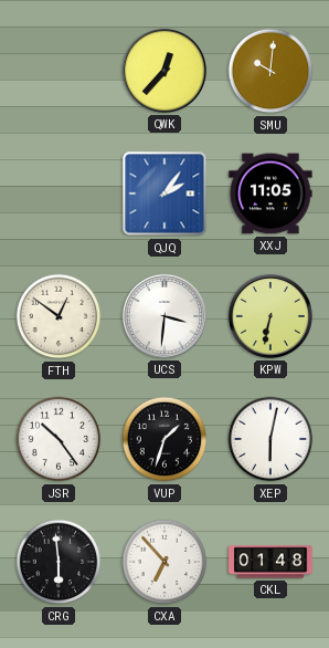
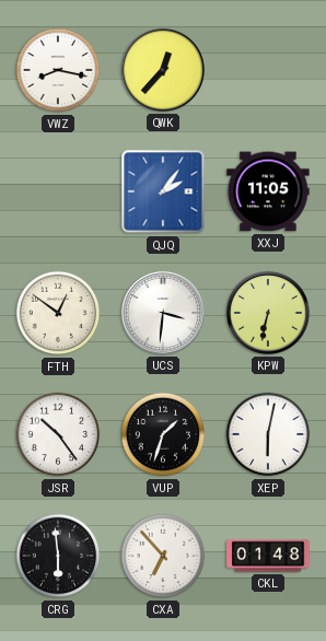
VWZ: none -> 8:17
SMU: 10:01 -> none
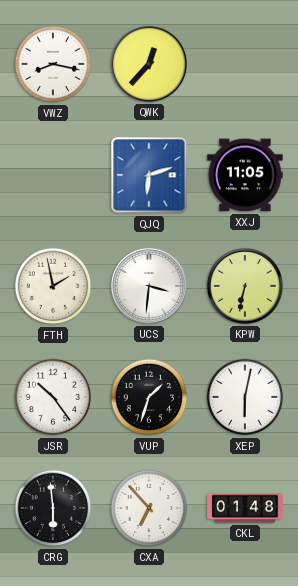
QJQ: 2:06 -> 6:12
FTH: 12:51 -> 1:58
